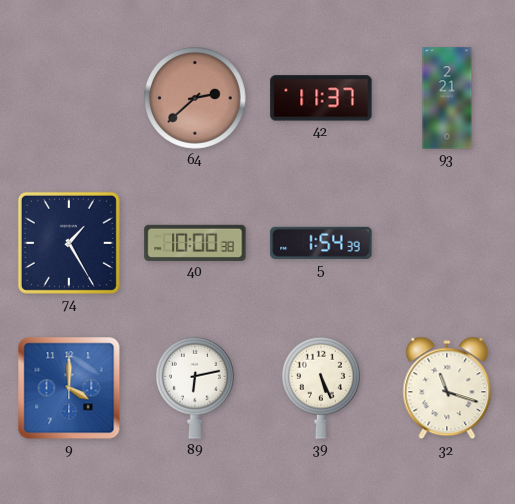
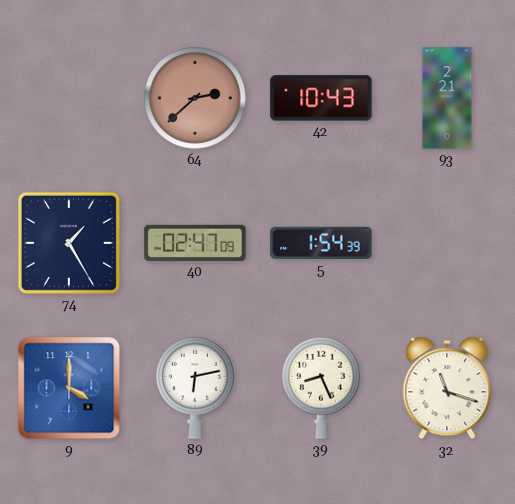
42: 11:37 -> 10:43
40: 10:00 -> 02:47
39: 5:26 -> 8:26
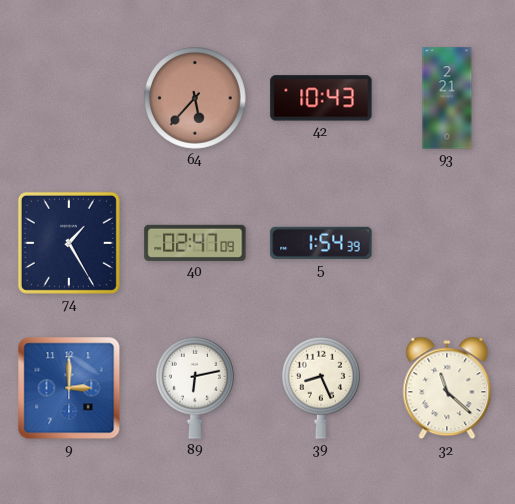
64: 2:38 -> 5:37
9: 4:00 -> 3:00
32: 11:18 -> 11:22
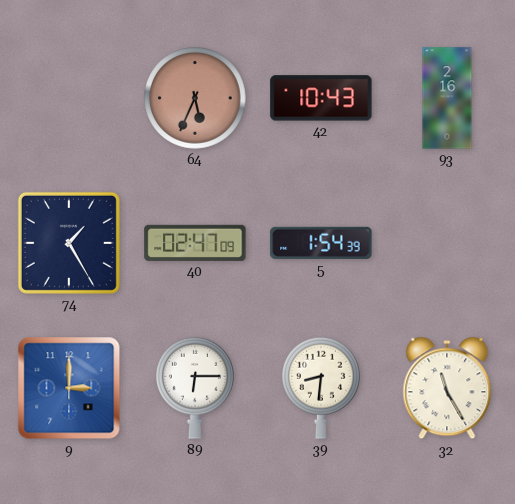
64: 5:37 -> 5:34
93: 2:21 -> 2:16
89: 6:13 -> 6:15
39: 8:26 -> 8:31
32: 11:22 -> 11:25
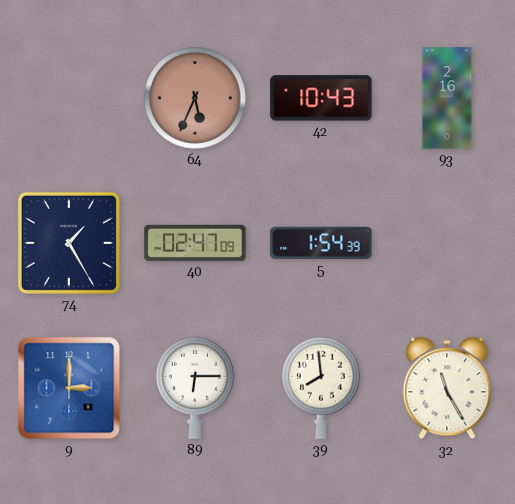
39: 8:31 -> 7:59
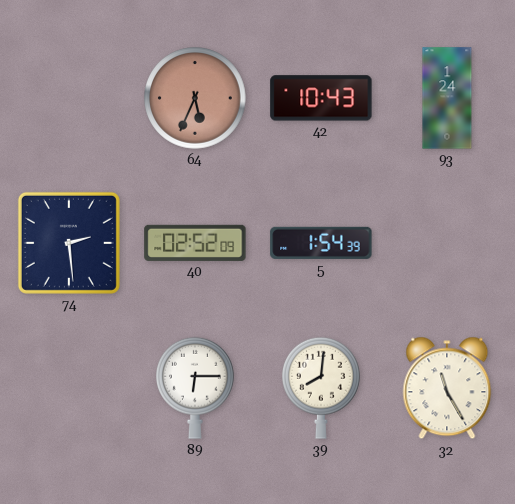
93: 2:16 -> 1:24
74: 1:25 -> 2:29
40: 02:47 -> 02:52
9: 3:00 -> none
39: 7:59 -> 8:01
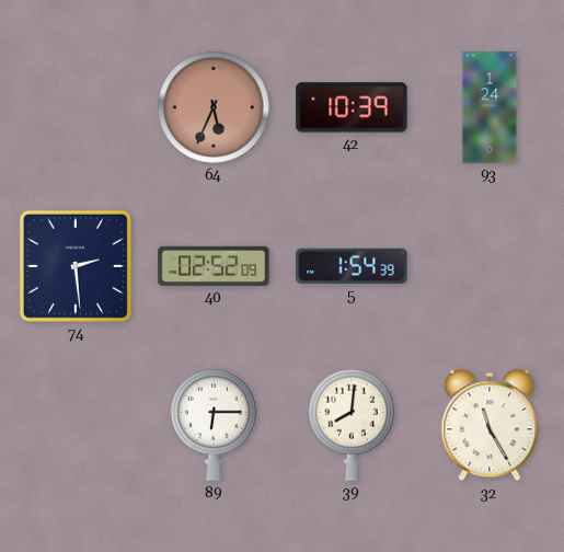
42: 10:43 -> 10:39
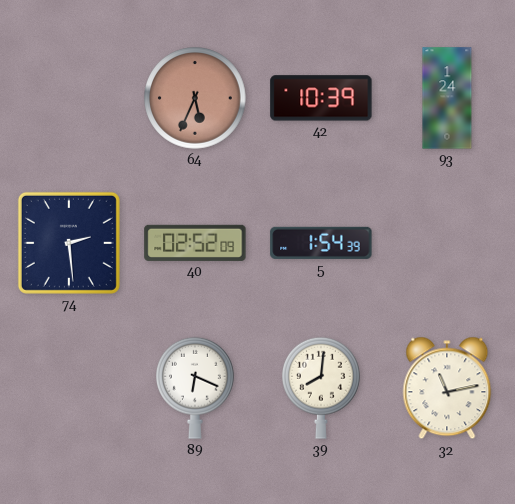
89: 6:15 -> 6:19
32: 11:25 -> 11:13
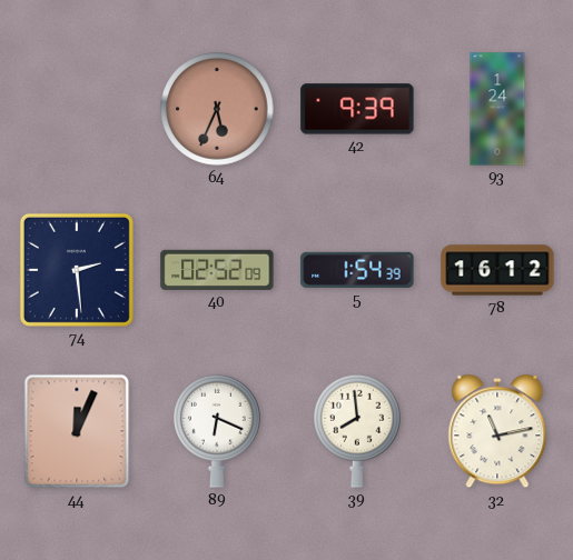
42: 10:39 -> 9:39
78: none -> 16:12
44: none -> 12:04
39: 8:01 -> 7:59
